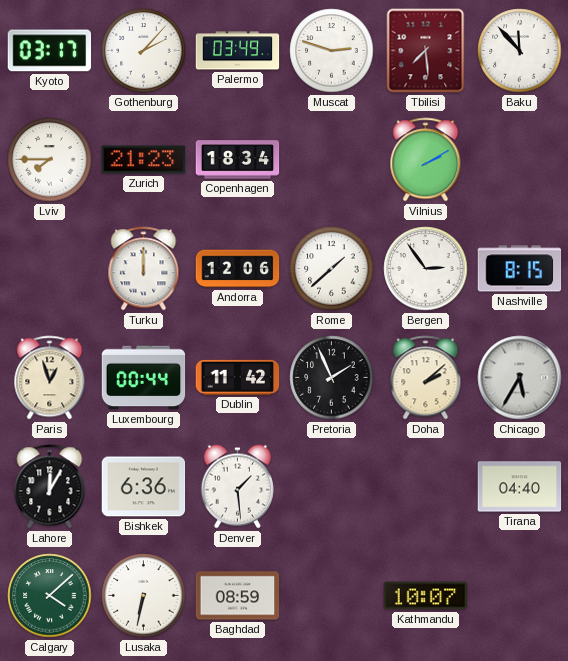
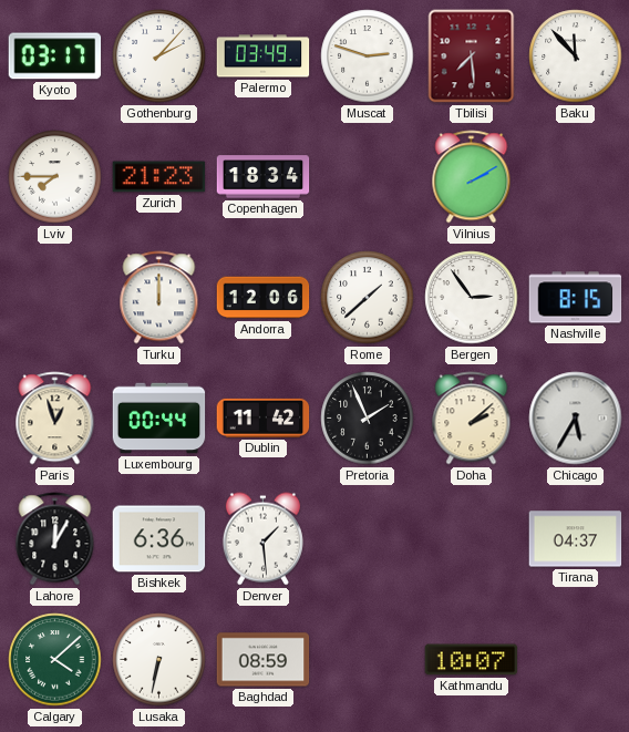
Tirana: 04:40 -> 04:37
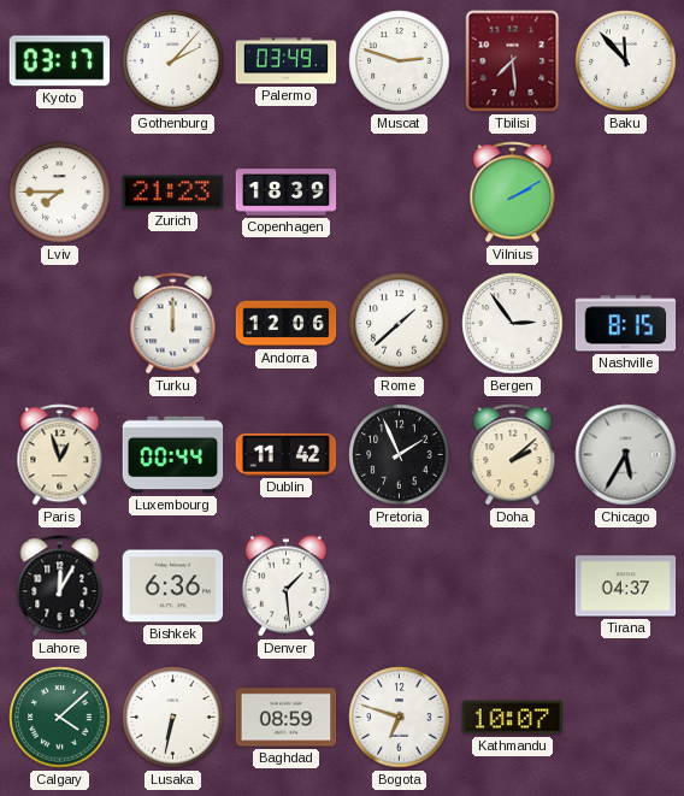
Copenhagen: 18:34 -> 18:39
Bogota: none -> 6:48
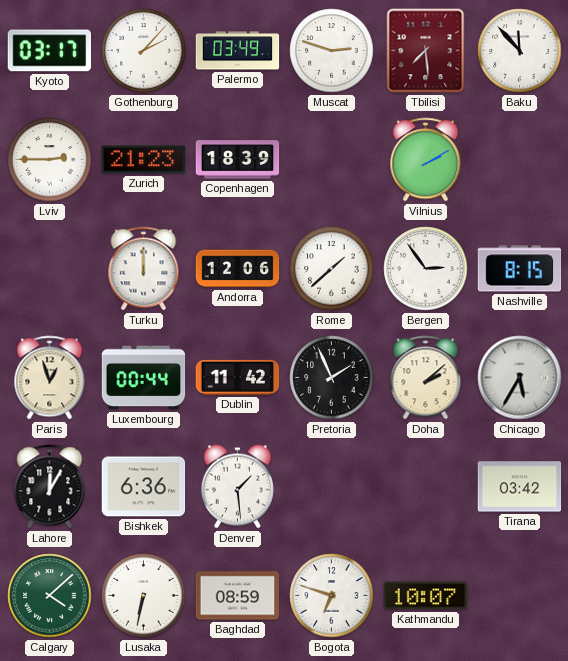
Lviv: 7:45 -> 2:45
Tirana: 04:37 -> 03:42
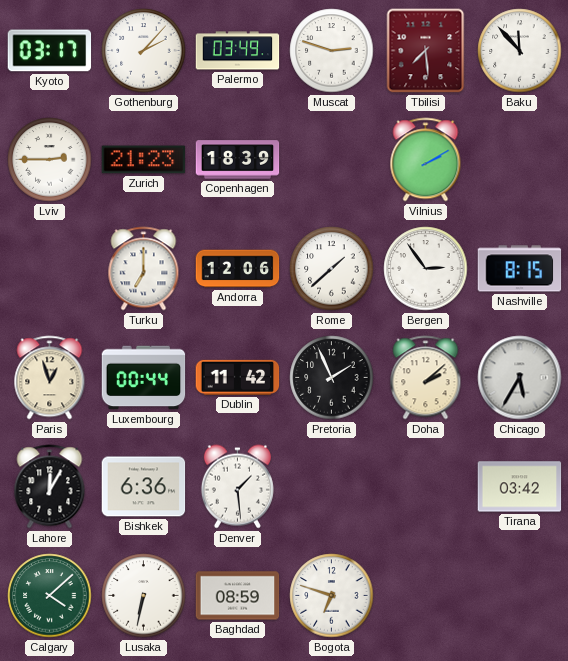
Turku: 12:00 -> 7:00
Kathmandu: 10:07 -> none
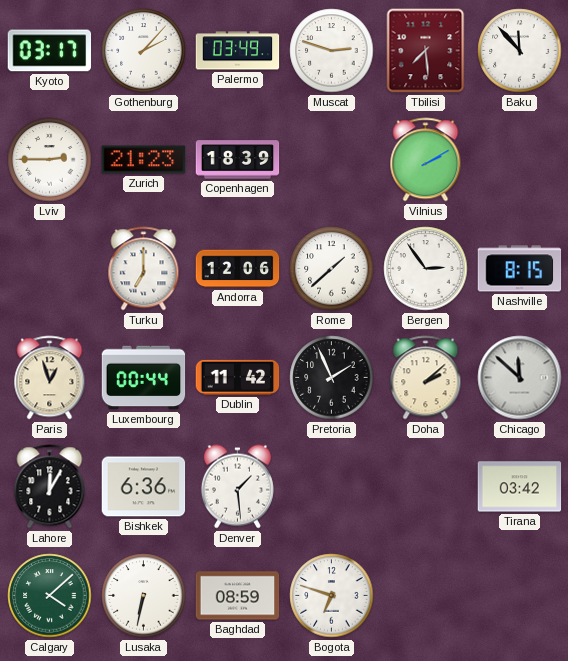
Chicago: 5:35 -> 11:52
